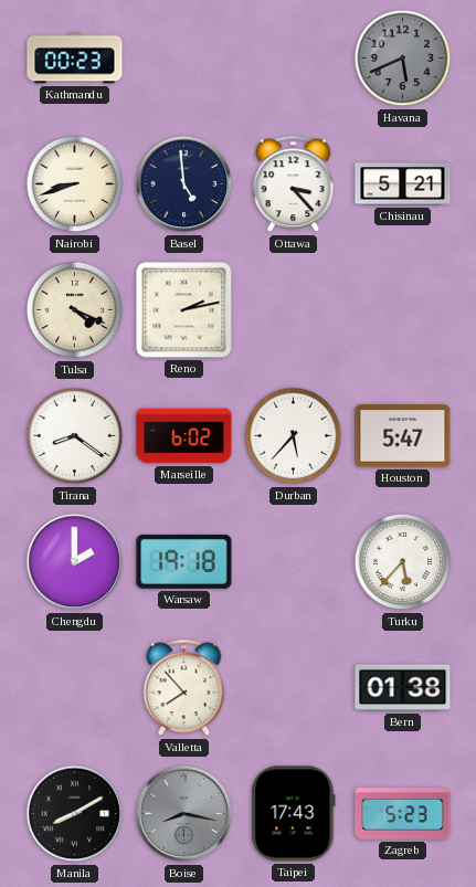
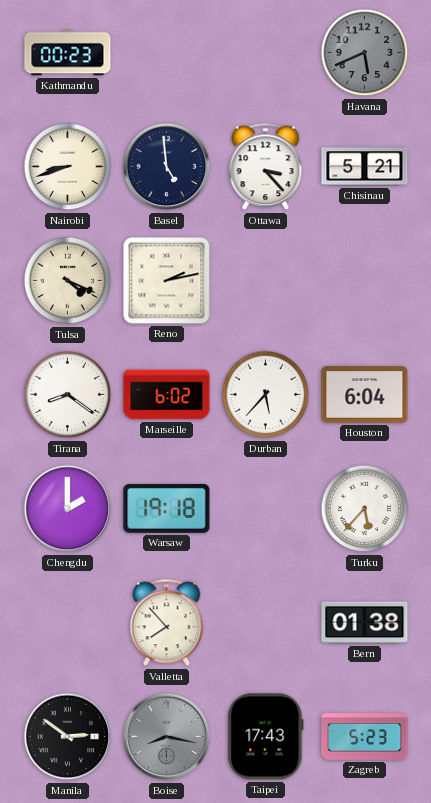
Houston: 5:47 -> 6:04
Manila: 8:10 -> 2:51
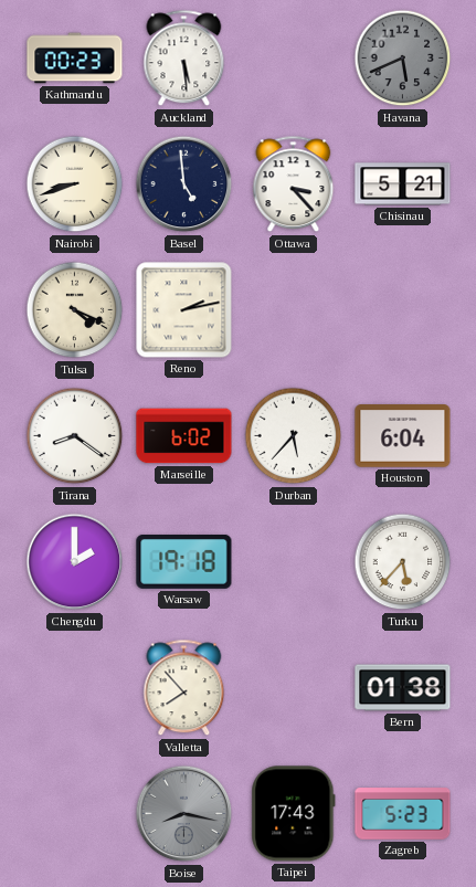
Auckland: none -> 5:29
Manila: 2:51 -> none
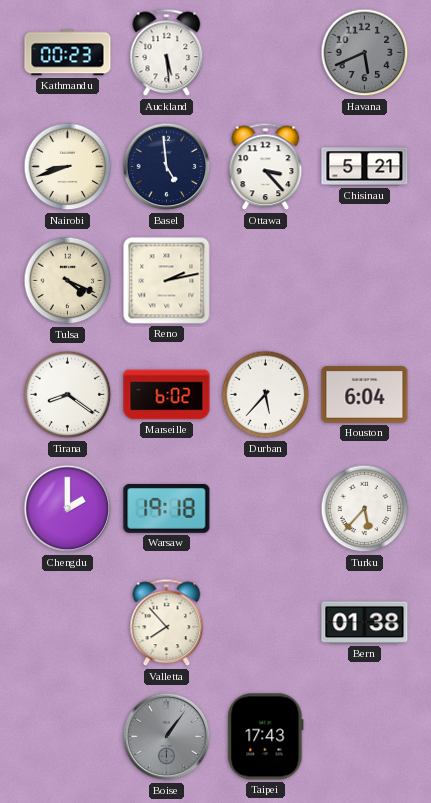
Boise: 8:17 -> 1:06
Zagreb: 5:23 -> none
